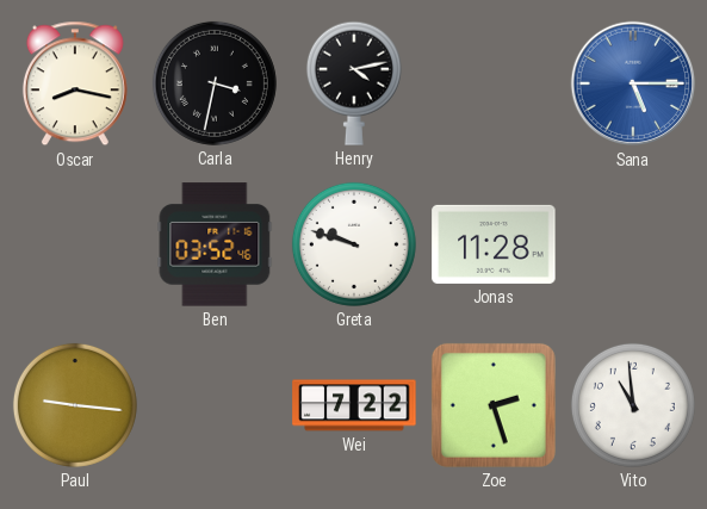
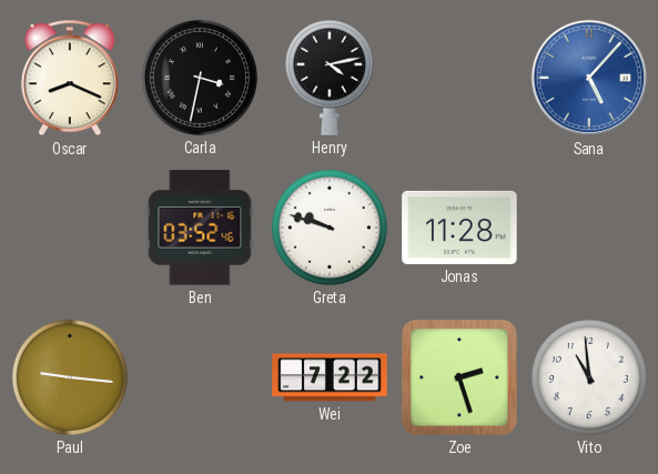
Oscar: 8:17 -> 8:19
Sana: 5:15 -> 5:07
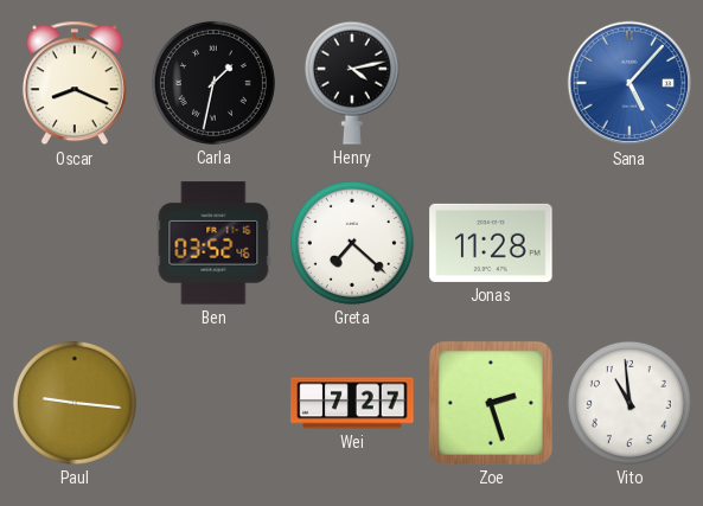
Carla: 3:32 -> 1:32
Greta: 9:48 -> 7:22
Wei: 7:22 -> 7:27
